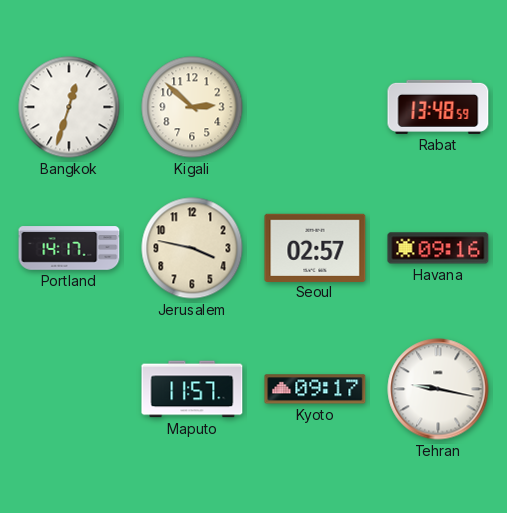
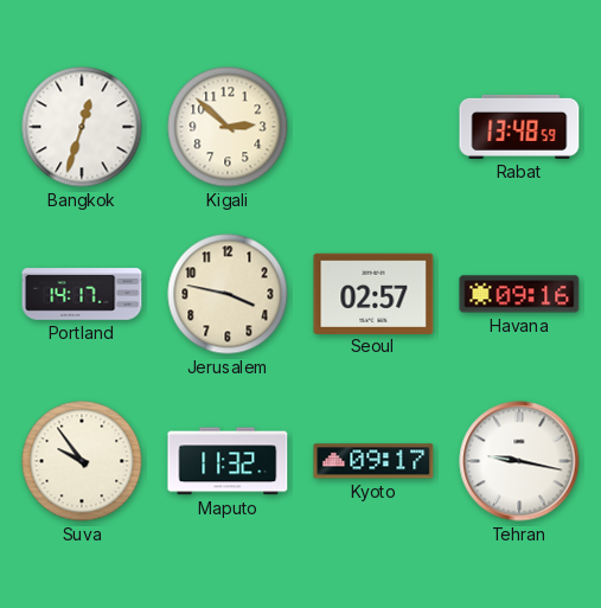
Suva: none -> 9:54
Maputo: 11:57 -> 11:32
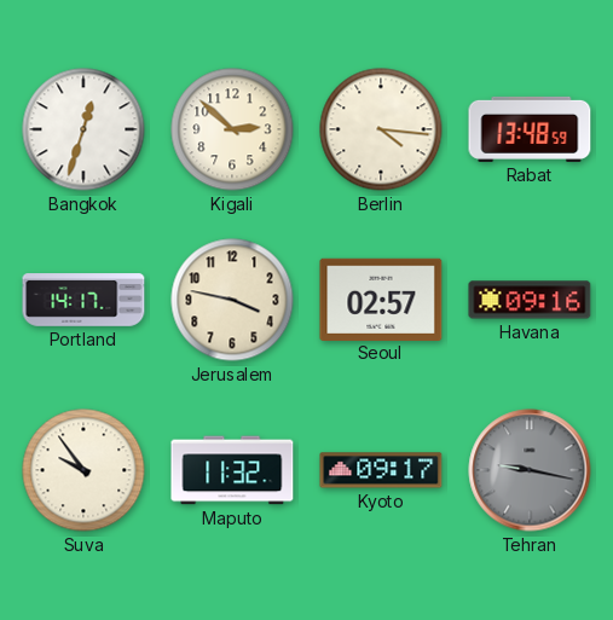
Berlin: none -> 4:16
Tehran dial: white -> grey
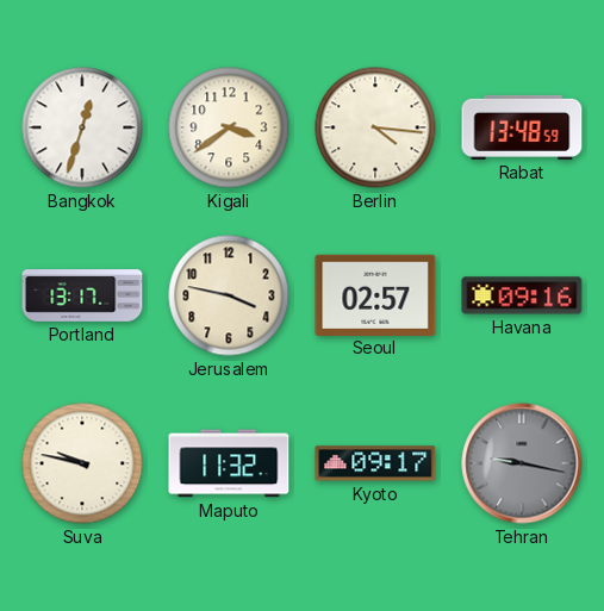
Kigali: 2:52 -> 3:39
Portland: 14:17 -> 13:17
Suva: 9:54 -> 9:47
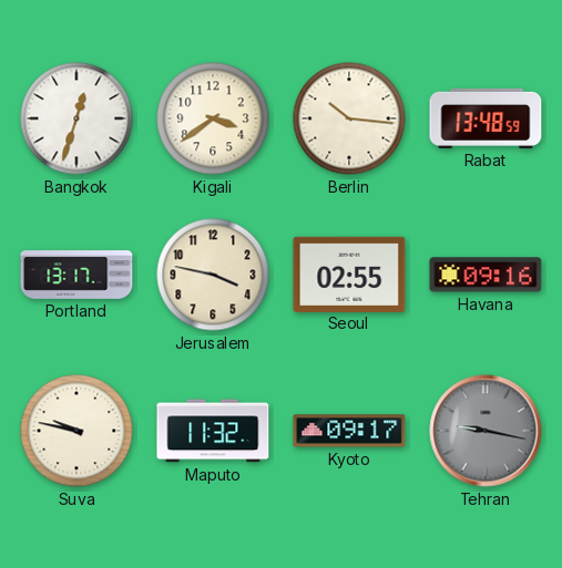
Berlin: 4:16 -> 10:16
Seoul: 02:57 -> 02:55
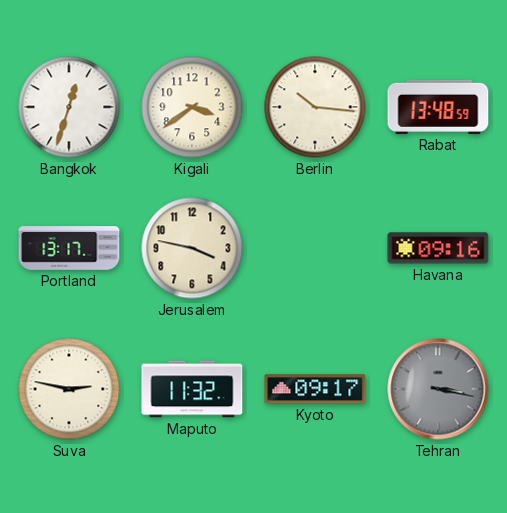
Seoul: 02:55 -> none
Suva: 9:47 -> 2:47
Tehran: 9:17 -> 3:17
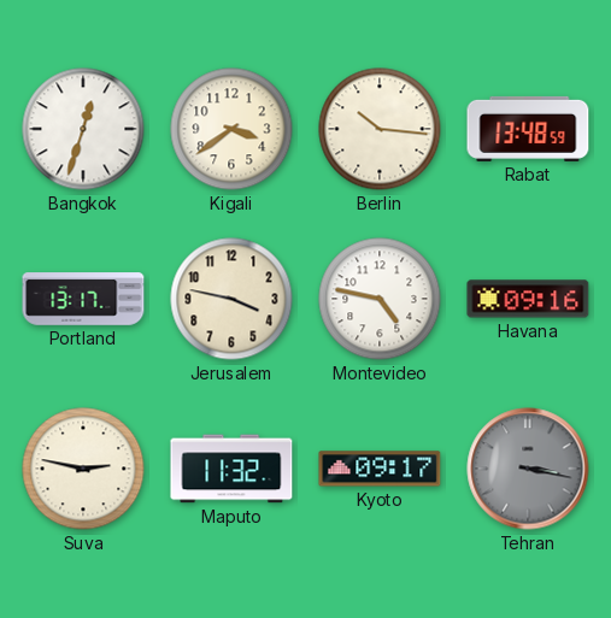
Montevideo: none -> 4:47
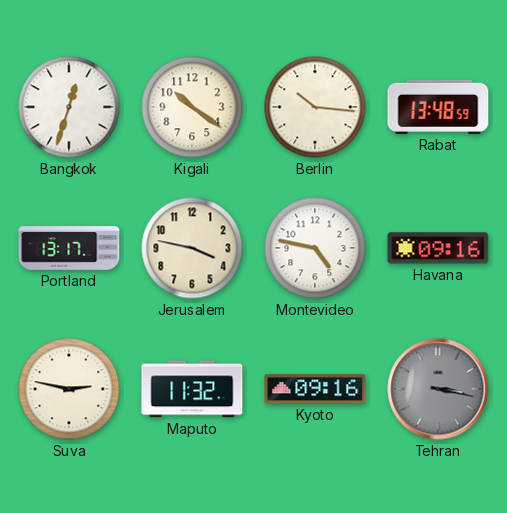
Kigali: 3:39 -> 10:21
Kyoto: 09:17 -> 09:16
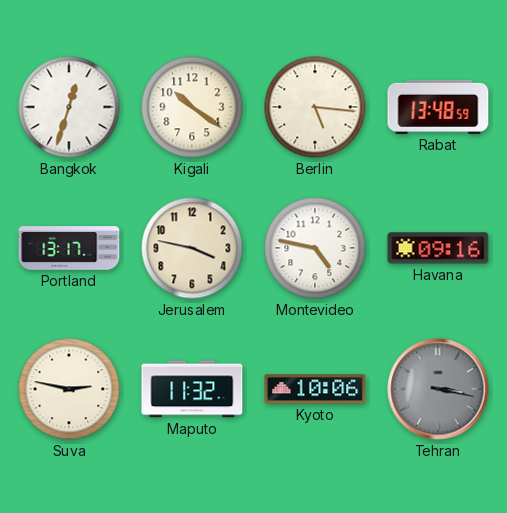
Berlin: 10:16 -> 5:16
Kyoto: 09:16 -> 10:06
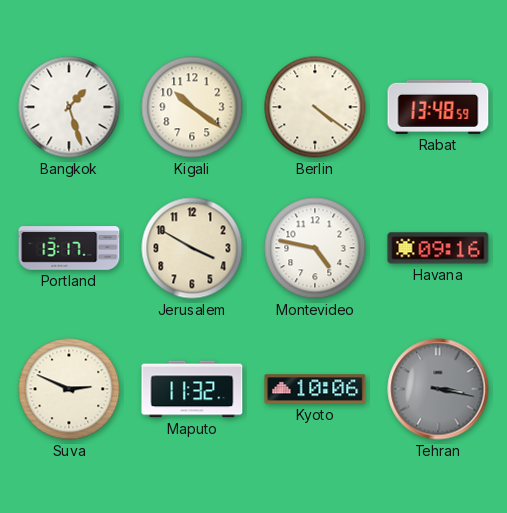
Bangkok: 12:33 -> 1:27
Berlin: 5:16 -> 4:21
Jerusalem: 3:47 -> 3:50
Suva: 2:47 -> 2:49
